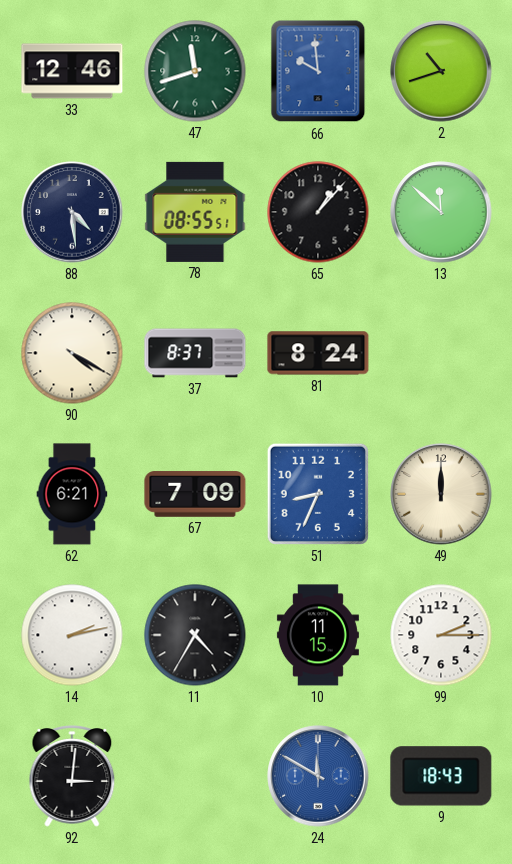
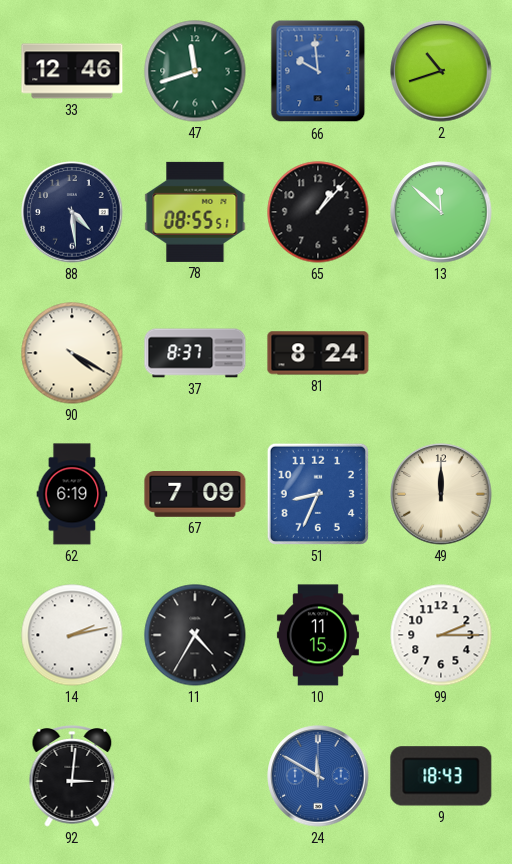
62: 6:21 -> 6:19
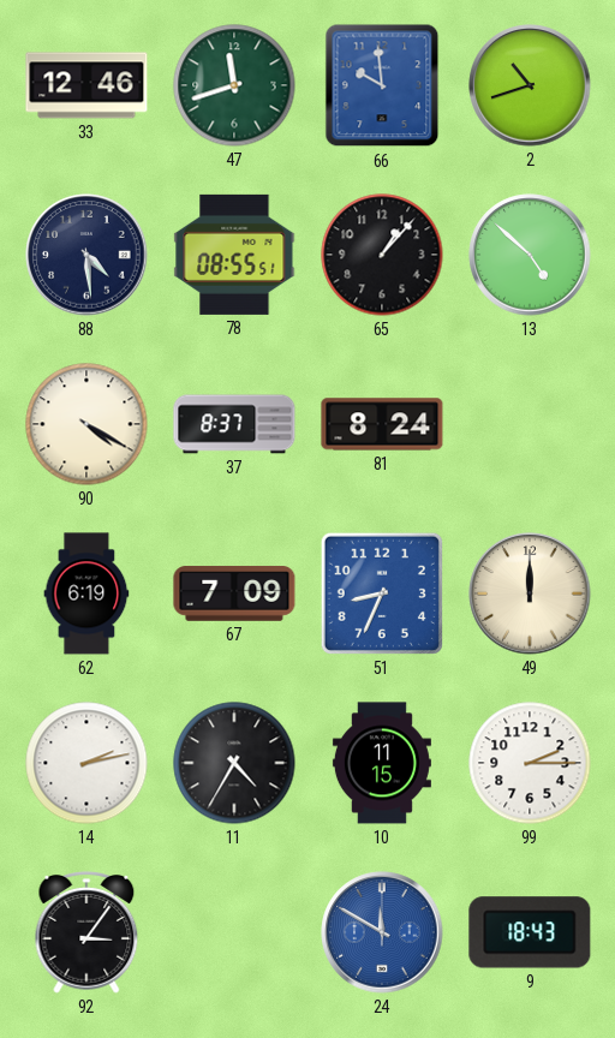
13: 11:52 -> 4:52
92: 3:01 -> 3:06
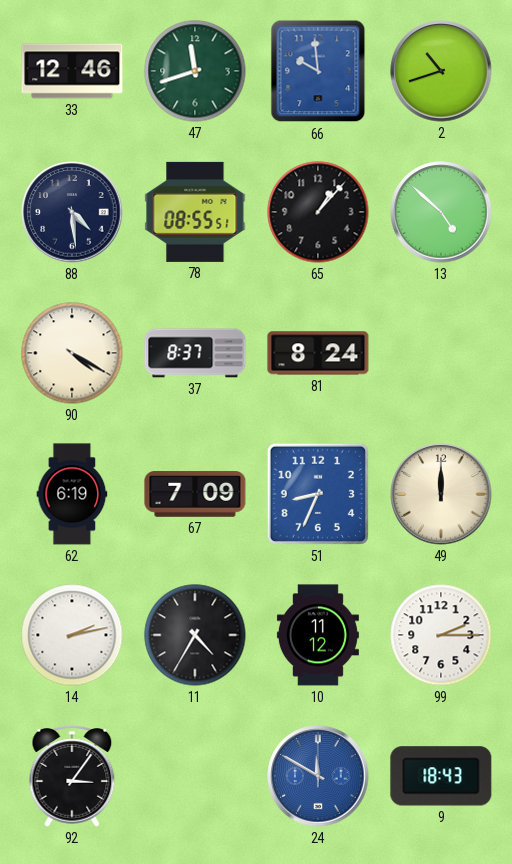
10: 11:15 -> 11:12
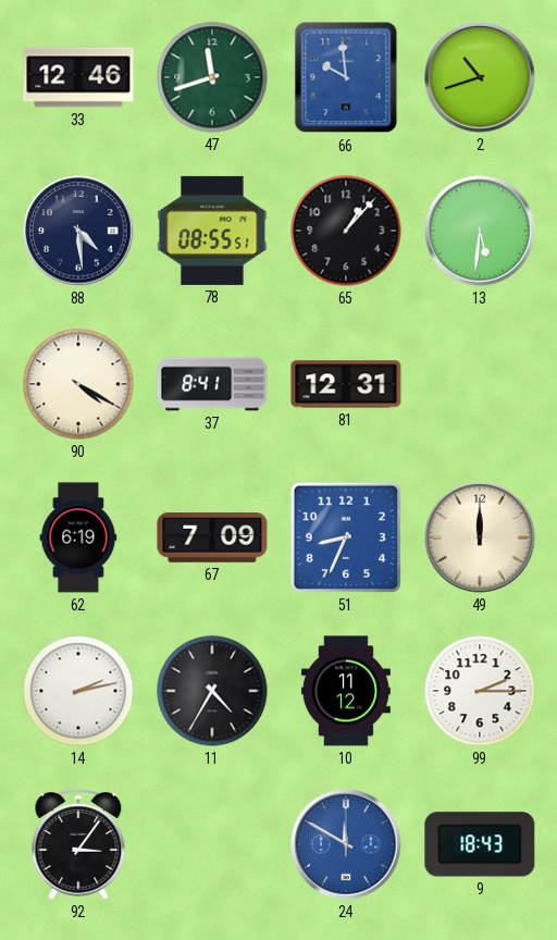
13: 4:52 -> 5:31
37: 8:37 -> 8:41
81: 8:24 -> 12:31
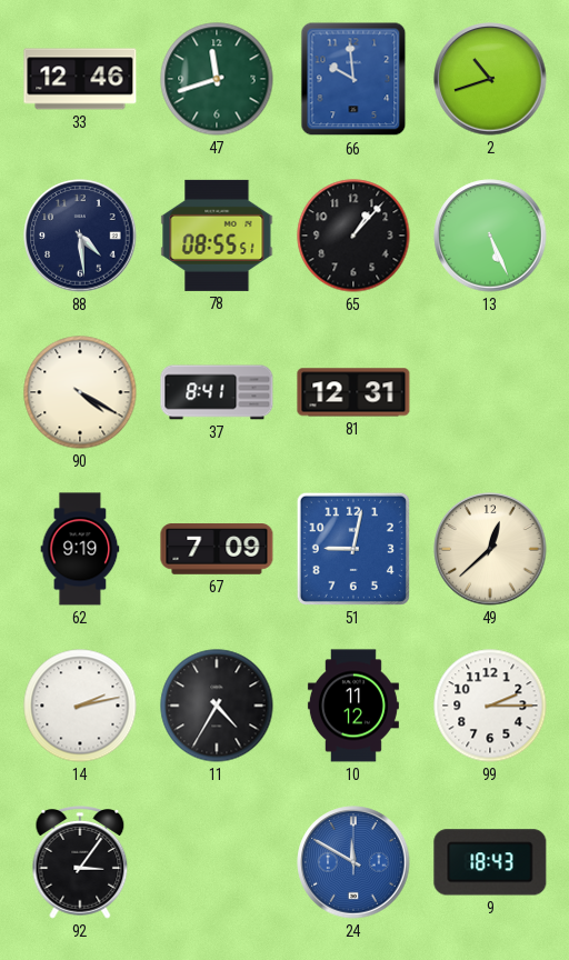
13: 5:31 -> 5:26
62: 6:19 -> 9:19
51: 8:34 -> 9:02
49: 12:00 -> 12:38
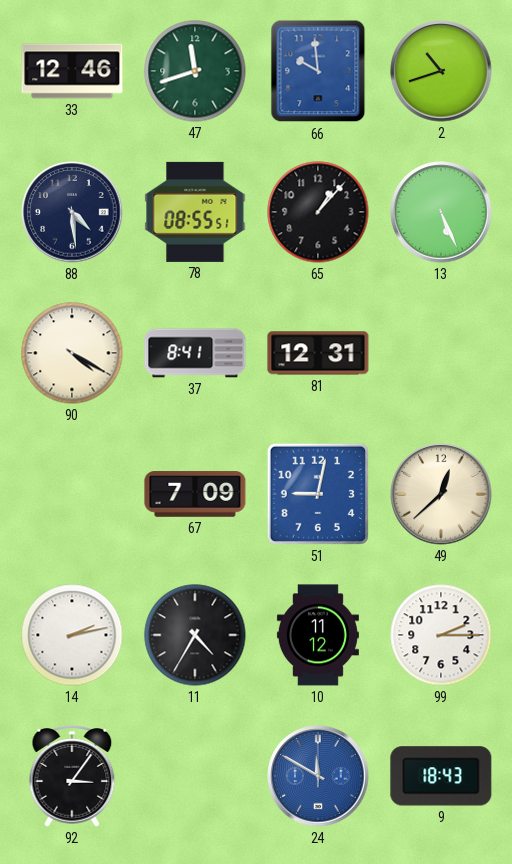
62: 9:19 -> none
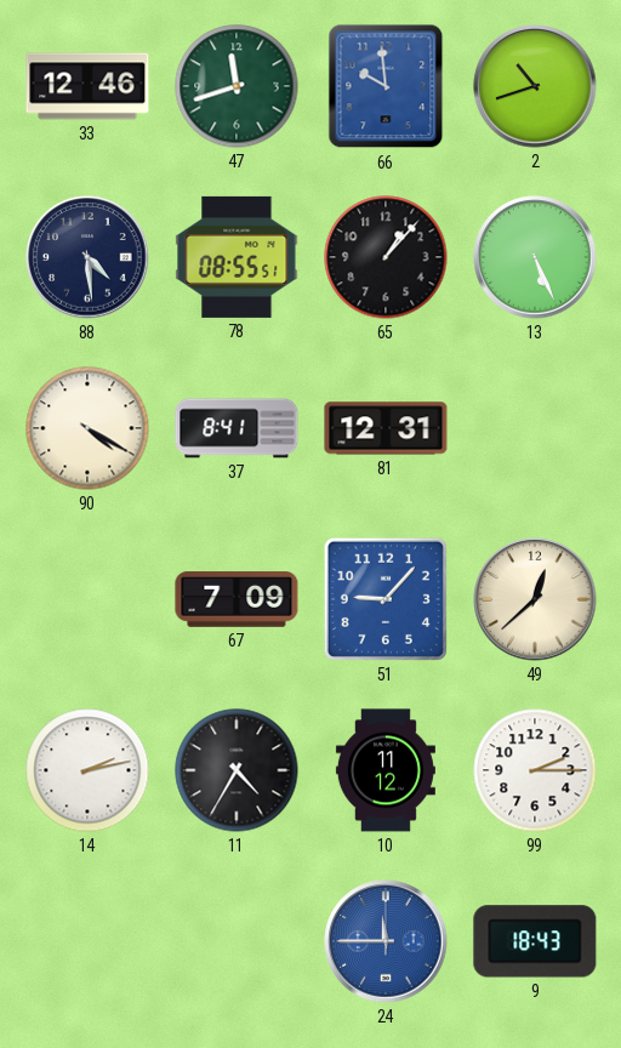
51: 9:02 -> 9:07
92: 3:06 -> none
24: 11:50 -> 11:45
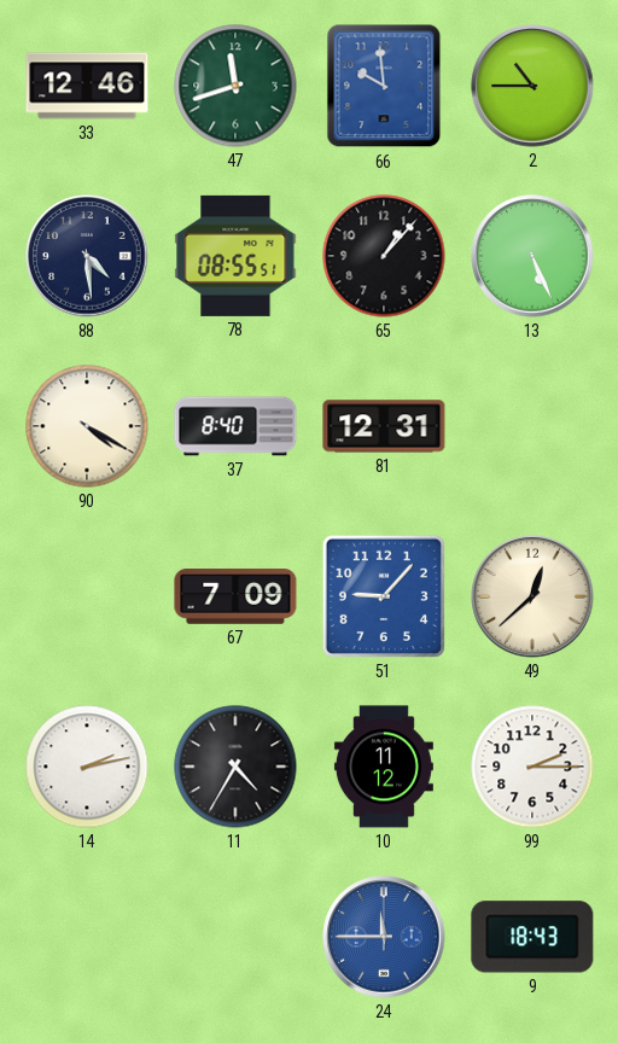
2: 10:42 -> 10:45
37: 8:41 -> 8:40
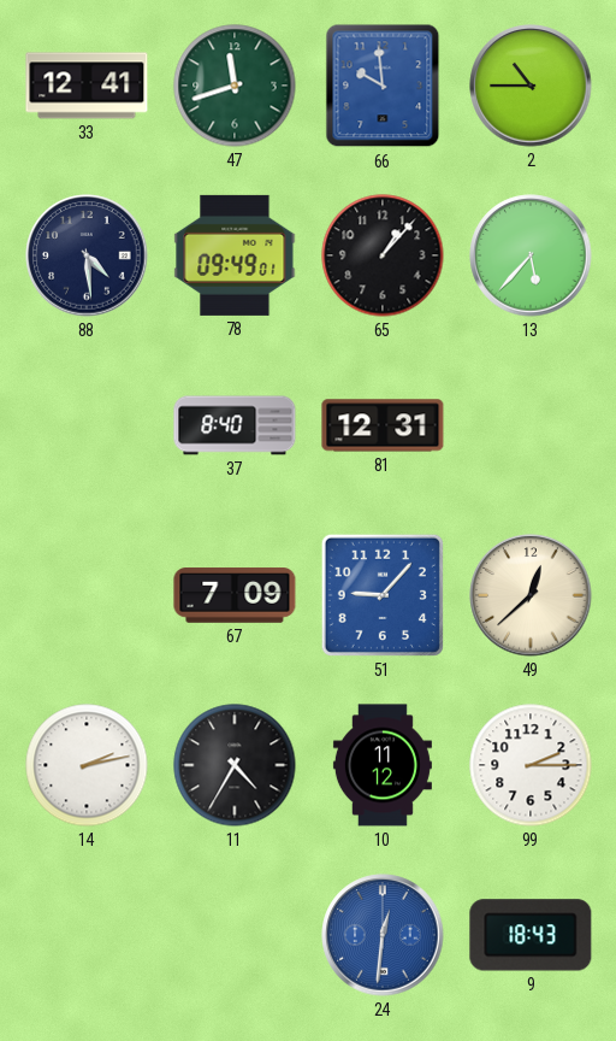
33: 12:46 -> 12:41
78: 08:55 -> 09:49
13: 5:26 -> 5:37
90: 4:20 -> none
24: 11:45 -> 12:31
